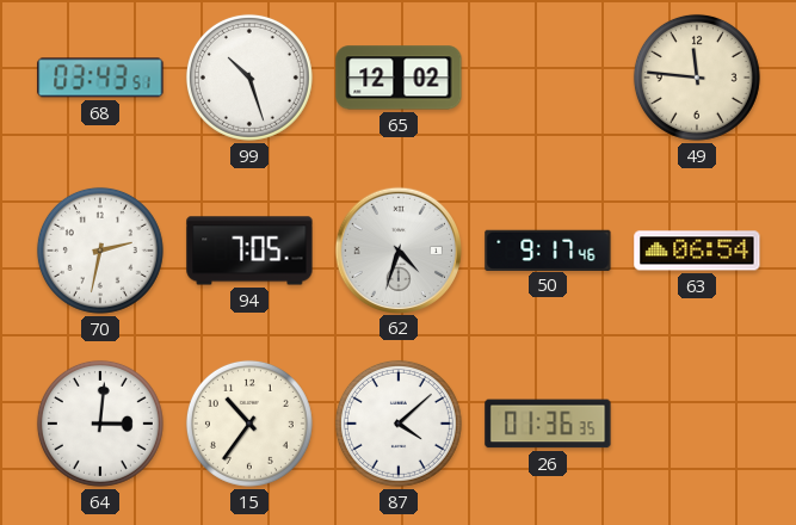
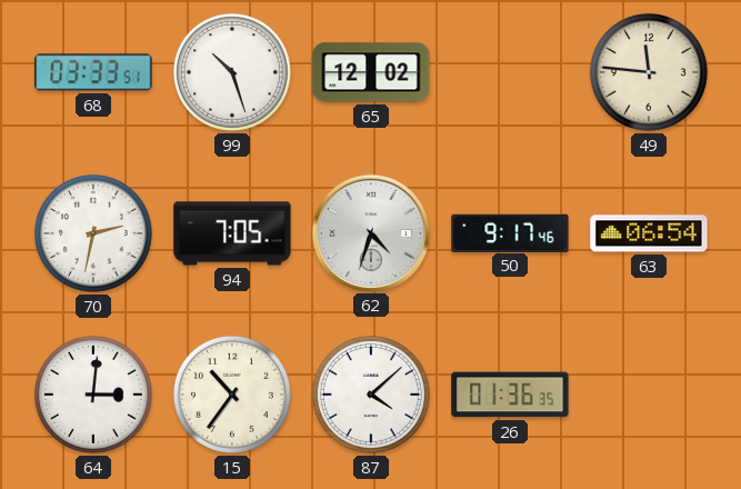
68: 03:43 -> 03:33
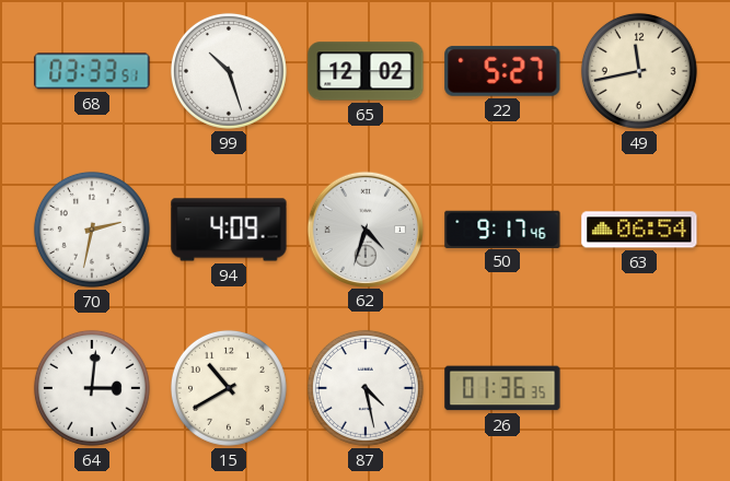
22: none -> 5:27
49: 11:46 -> 11:43
94: 7:05 -> 4:09
15: 10:36 -> 10:40
87: 4:08 -> 4:28
